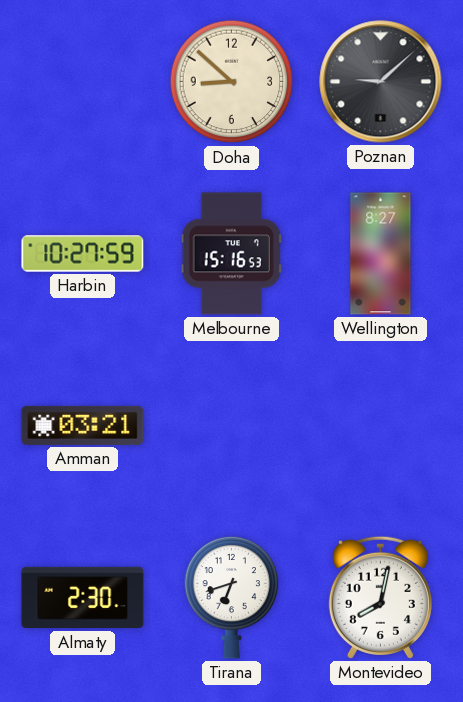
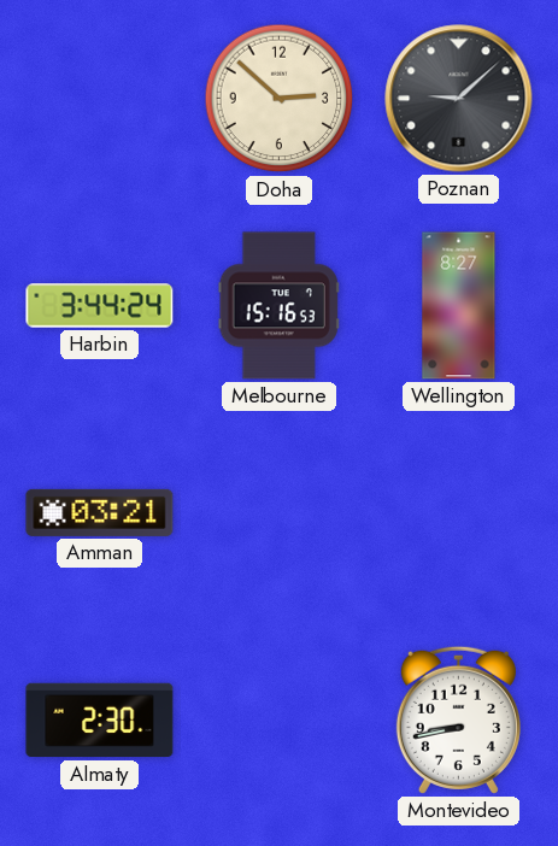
Doha: 8:52 -> 2:52
Harbin: 10:27 -> 3:44
Tirana: 6:42 -> none
Montevideo: 8:02 -> 8:43
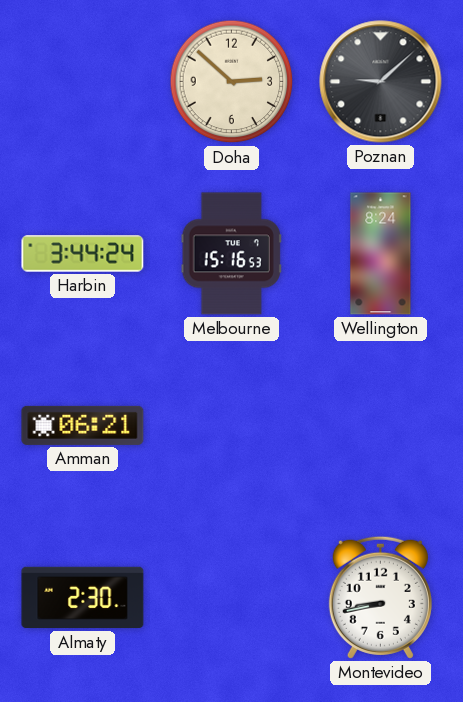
Wellington: 8:27 -> 8:24
Amman: 03:21 -> 06:21
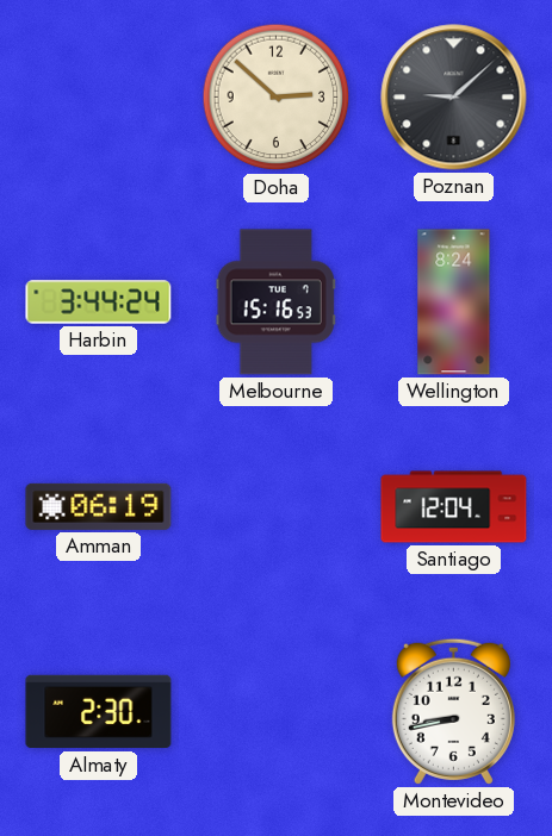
Amman: 06:21 -> 06:19
Santiago: none -> 12:04
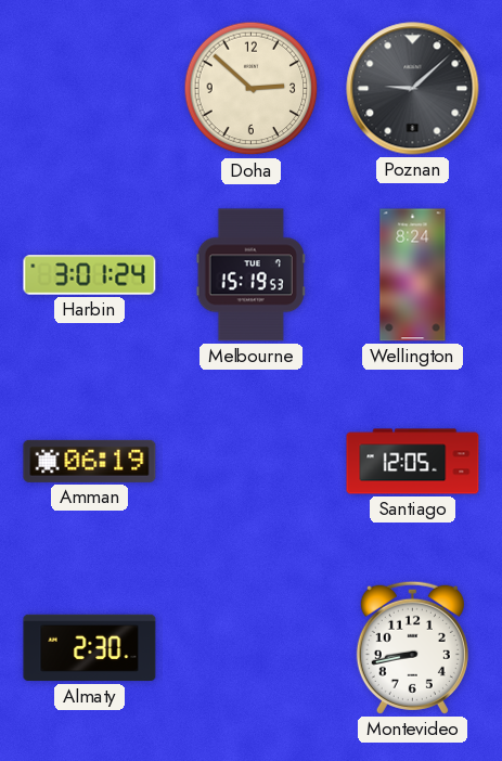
Harbin: 3:44 -> 3:01
Melbourne: 15:16 -> 15:19
Santiago: 12:04 -> 12:05
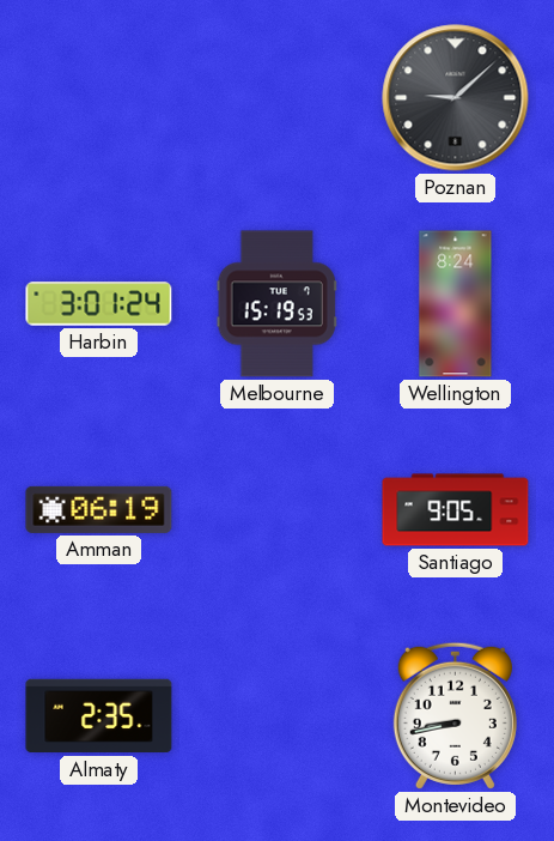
Doha: 2:52 -> none
Santiago: 12:05 -> 9:05
Almaty: 2:30 -> 2:35
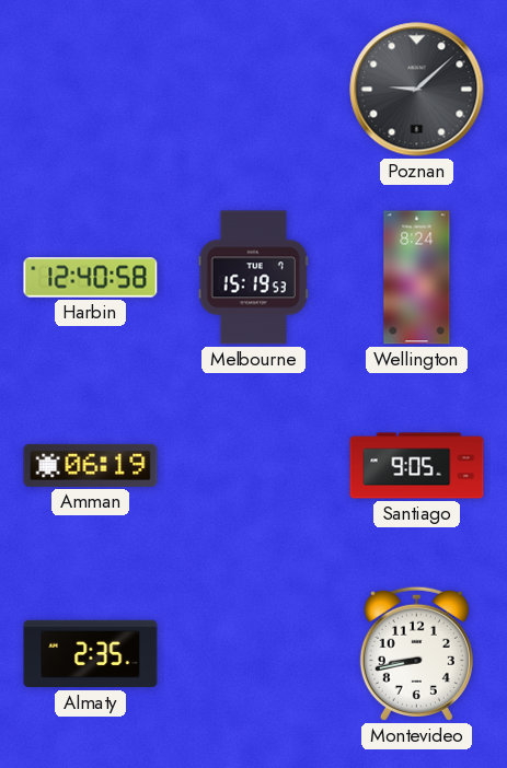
Harbin: 3:01 -> 12:40
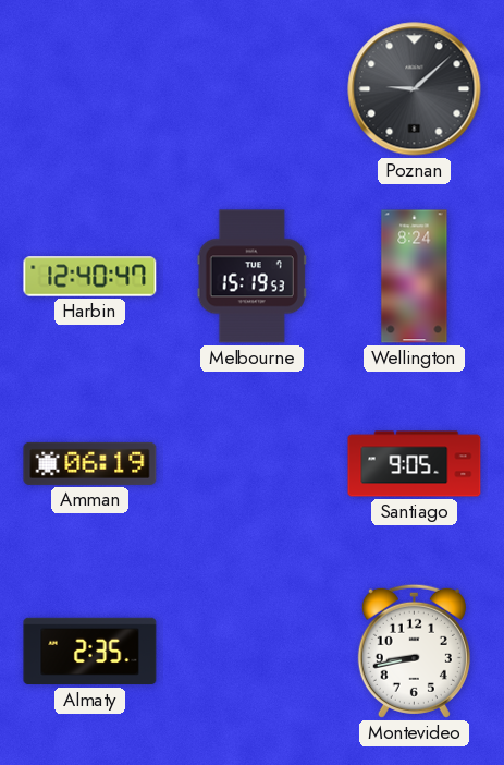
Harbin: 12:40:58 -> 12:40:47
